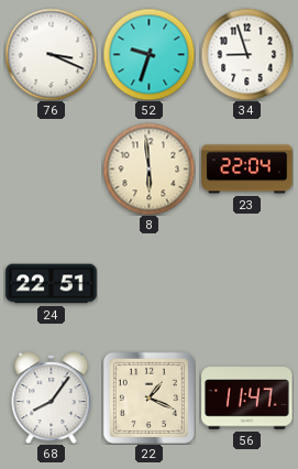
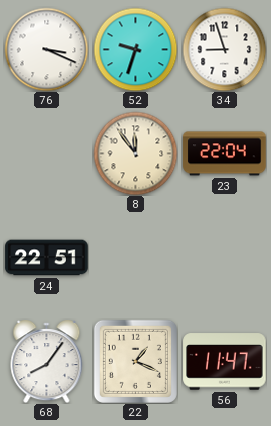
8: 5:59 -> 11:54
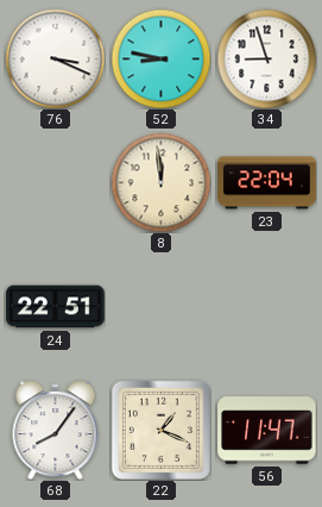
52: 9:33 -> 8:47
8: 11:54 -> 11:59
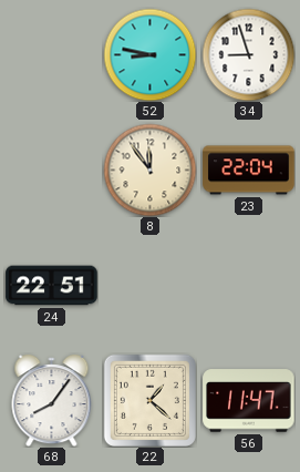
76: 3:19 -> none
8: 11:59 -> 11:54
22: 1:19 -> 1:22
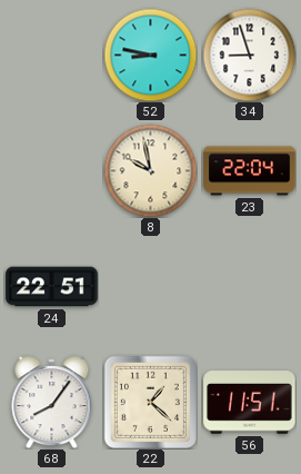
8: 11:54 -> 9:58
56: 11:47 -> 11:51
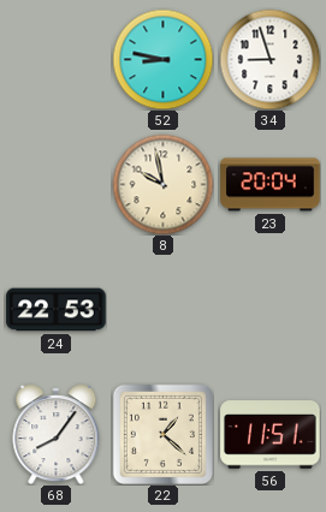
23: 22:04 -> 20:04
24: 22:51 -> 22:53
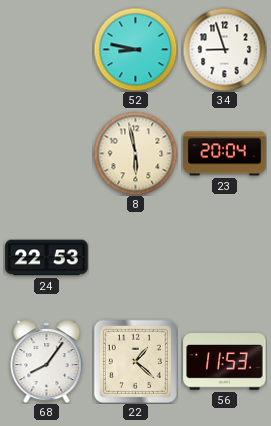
8: 9:58 -> 5:58
56: 11:51 -> 11:53
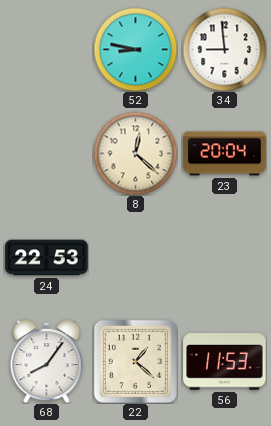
34: 8:57 -> 8:59
8: 5:58 -> 12:22
